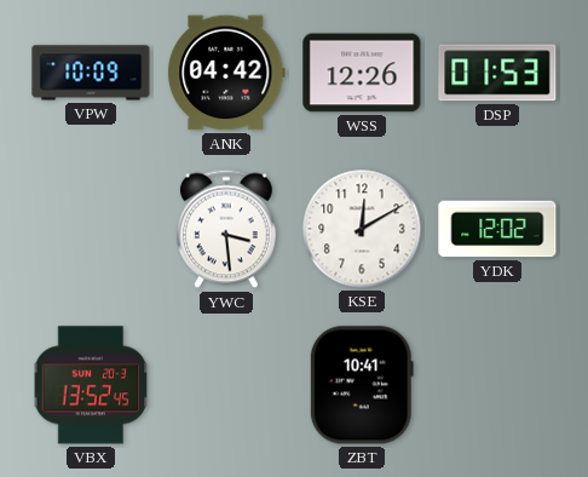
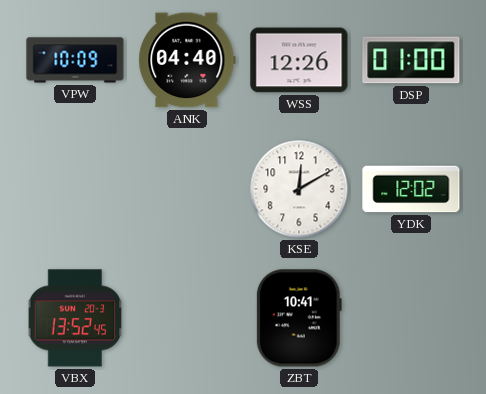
ANK: 04:42 -> 04:40
DSP: 01:53 -> 01:00
YWC: 3:29 -> none
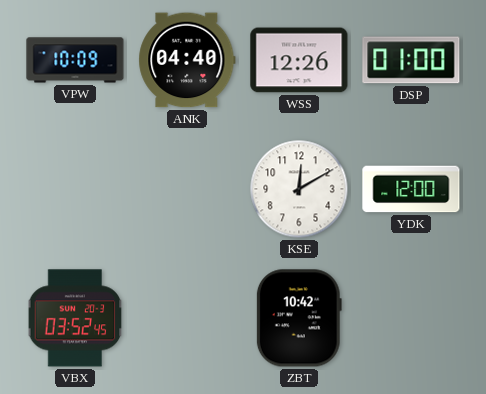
YDK: 12:02 -> 12:00
VBX: 13:52 -> 03:52
ZBT: 10:41 -> 10:42
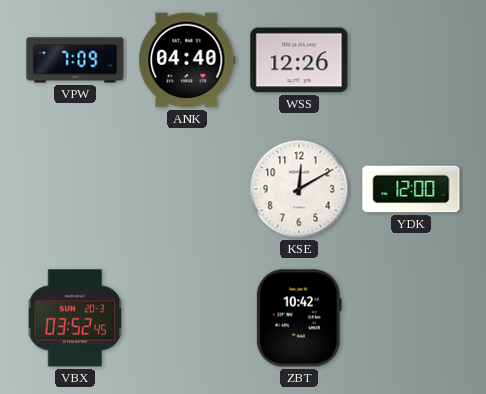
VPW: 10:09 -> 7:09
DSP: 01:00 -> none
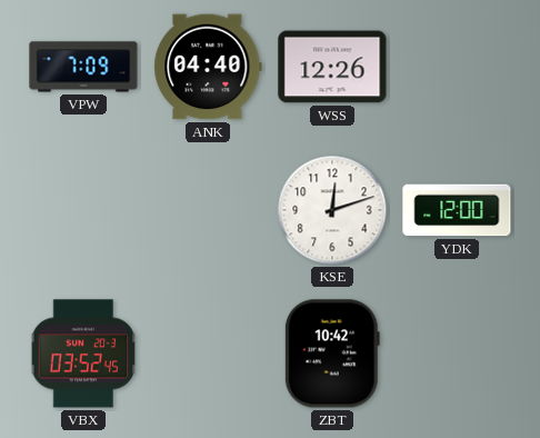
KSE: 12:10 -> 12:12
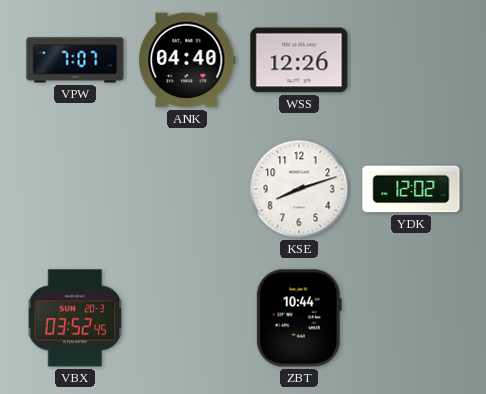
VPW: 7:09 -> 7:07
KSE: 12:12 -> 8:12
YDK: 12:00 -> 12:02
ZBT: 10:42 -> 10:44
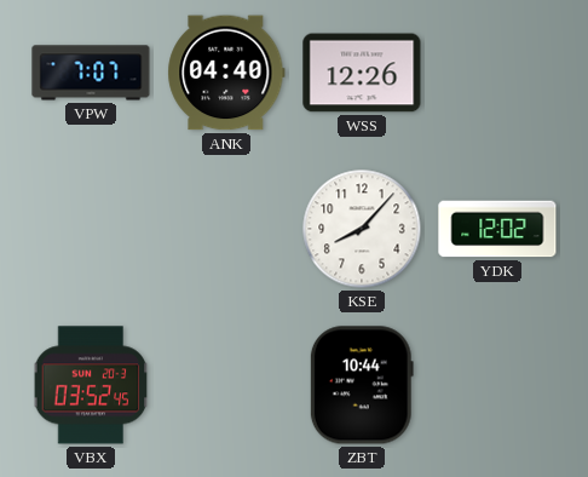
KSE: 8:12 -> 8:07
